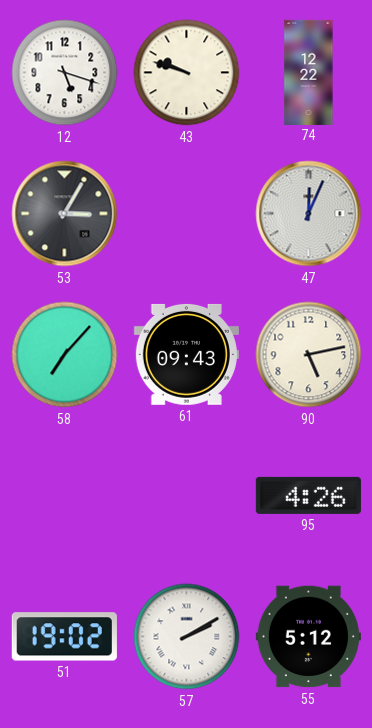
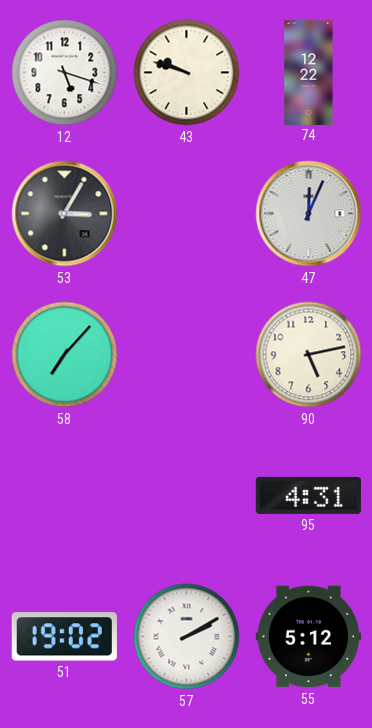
61: 09:43 -> none
95: 4:26 -> 4:31
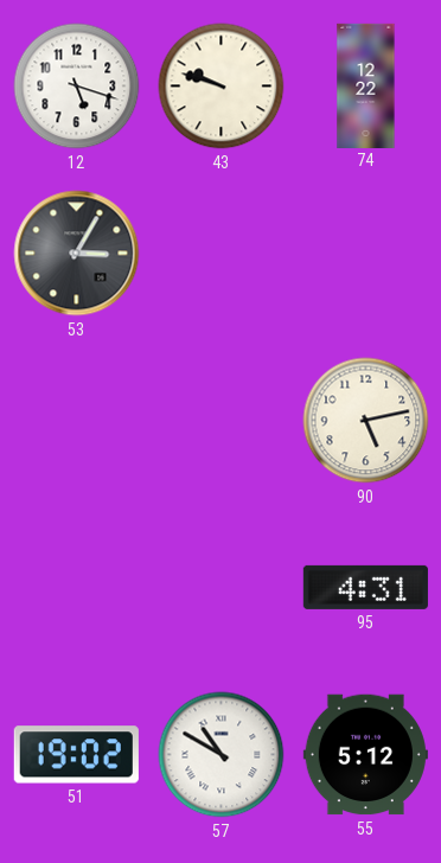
47: 12:04 -> none
58: 7:07 -> none
57: 2:10 -> 10:50
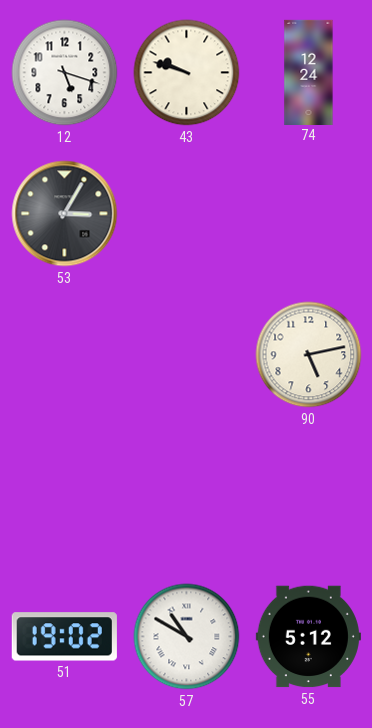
74: 12:22 -> 12:24
95: 4:31 -> none
